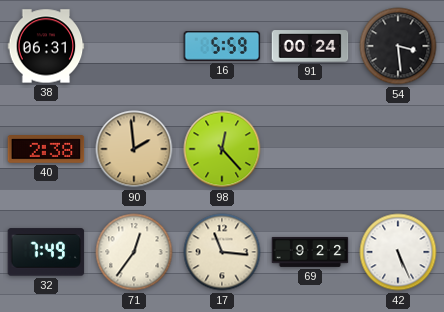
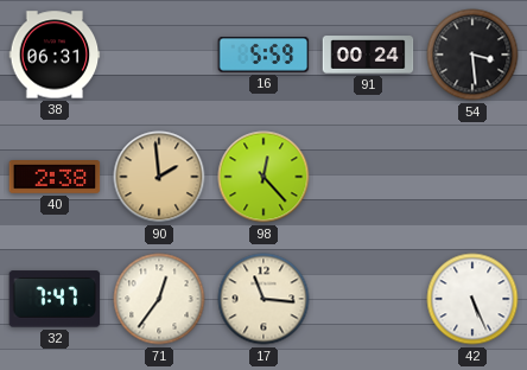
32: 7:49 -> 7:47
69: 9:22 -> none
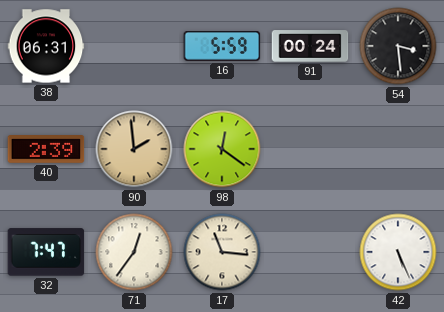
40: 2:38 -> 2:39
98: 12:23 -> 12:21
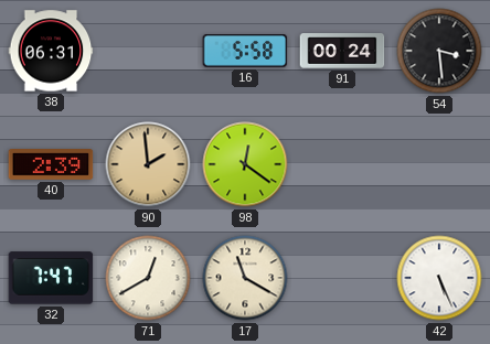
16: 5:59 -> 5:58
71: 12:36 -> 12:40
17: 11:16 -> 11:20
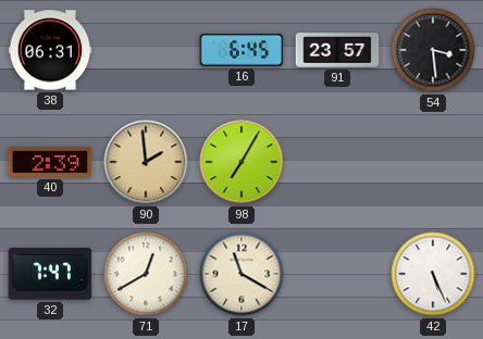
16: 5:58 -> 6:45
91: 00:24 -> 23:57
98: 12:21 -> 7:05
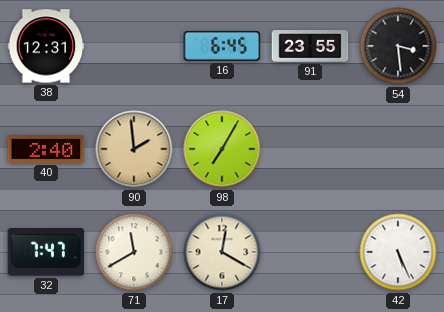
38: 06:31 -> 12:31
91: 23:57 -> 23:55
40: 2:39 -> 2:40
71: 12:40 -> 11:40
17: 11:20 -> 12:20
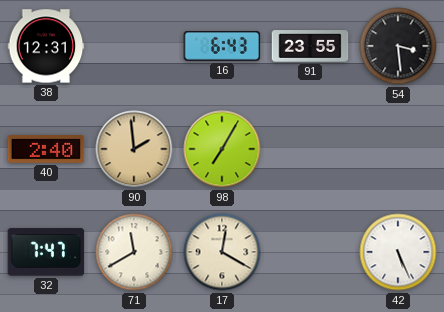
16: 6:45 -> 6:43
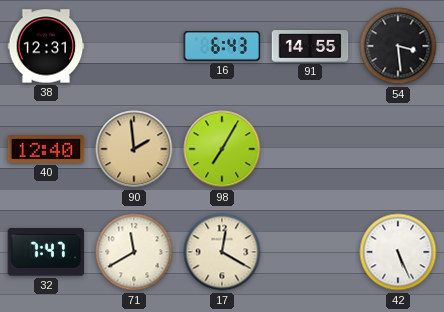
91: 23:55 -> 14:55
40: 2:40 -> 12:40
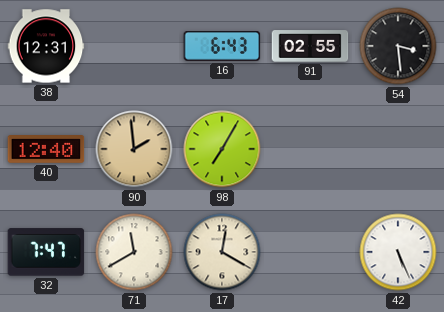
91: 14:55 -> 02:55
